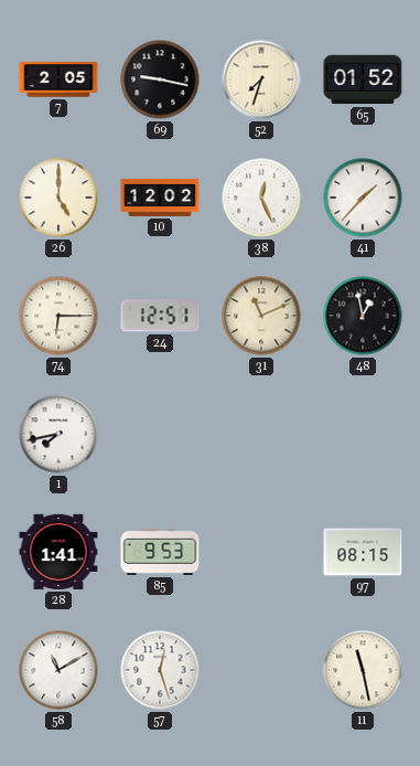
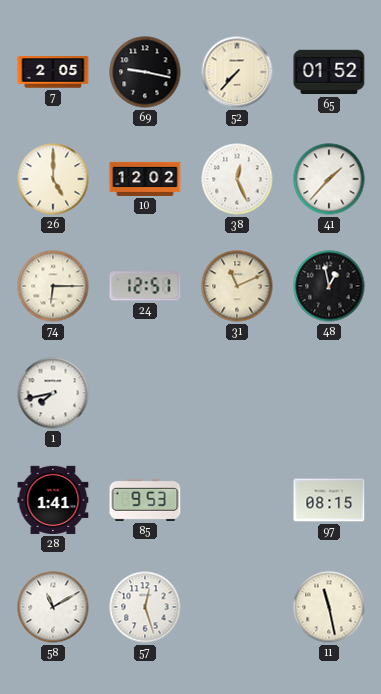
52: 7:33 -> 7:37
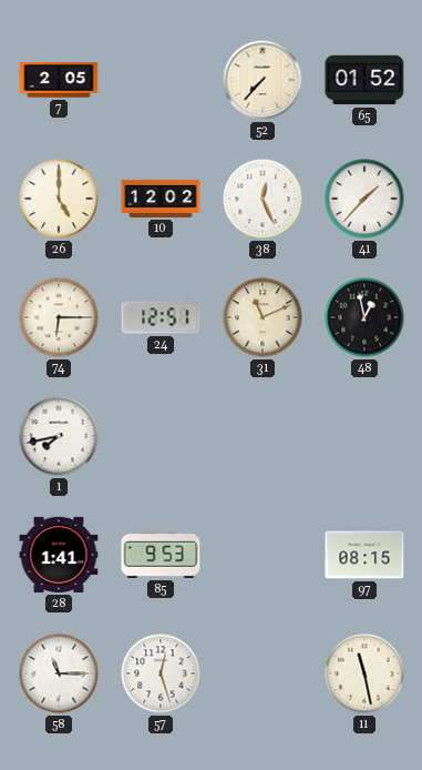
69: 9:17 -> none
58: 11:10 -> 11:15
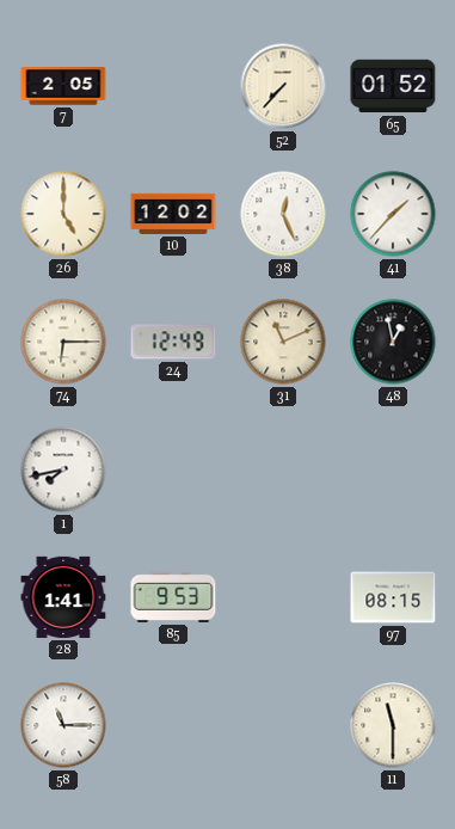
24: 12:51 -> 12:49
57: 12:27 -> none
11: 11:28 -> 11:30
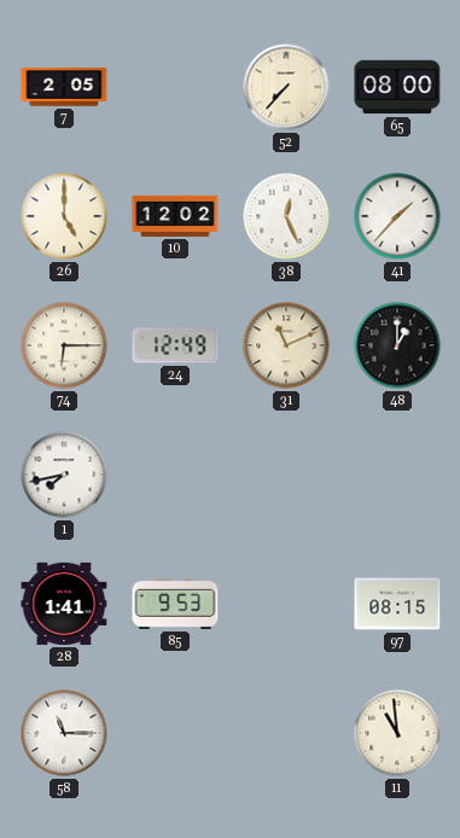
65: 01:52 -> 08:00
48: 12:58 -> 1:00
11: 11:30 -> 10:59
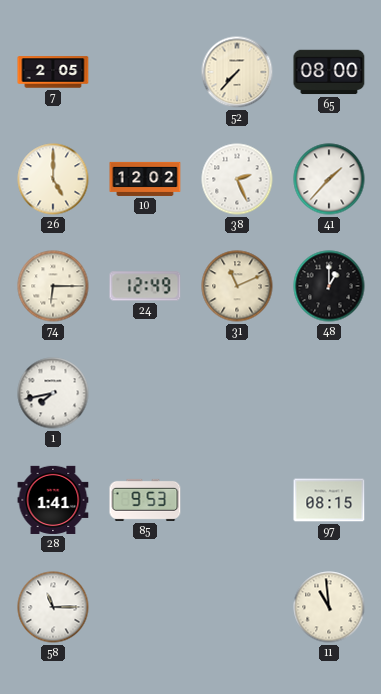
38: 12:26 -> 2:26
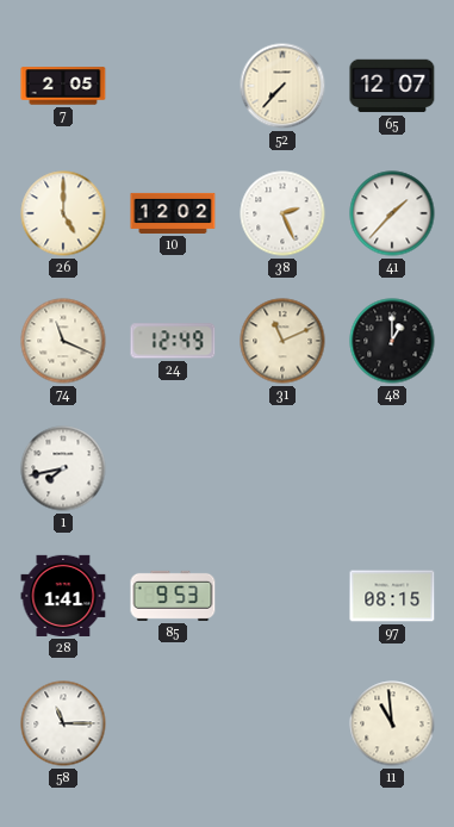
65: 08:00 -> 12:07
74: 6:15 -> 11:19
